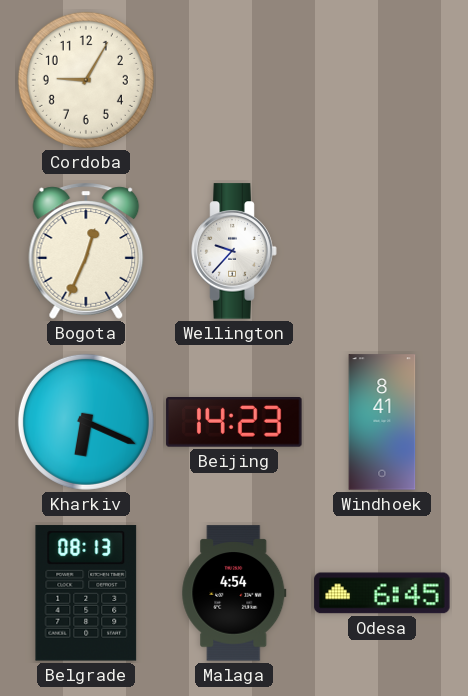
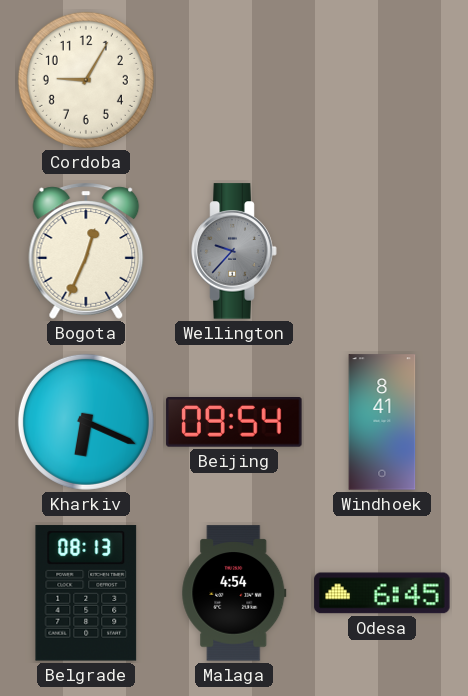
Wellington dial: white -> grey
Beijing: 14:23 -> 09:54
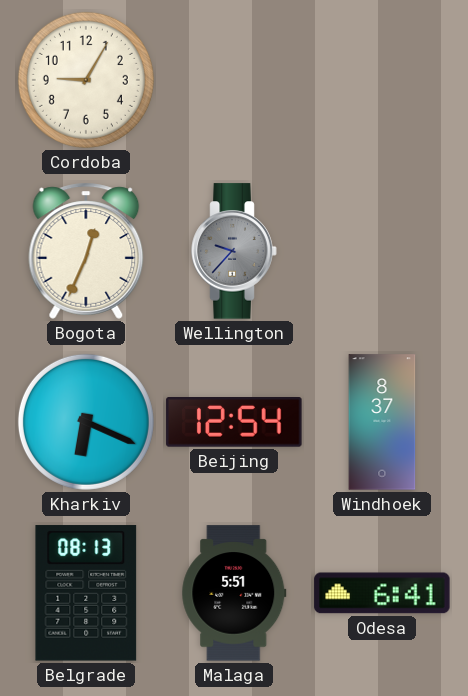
Beijing: 09:54 -> 12:54
Windhoek: 8:41 -> 8:37
Malaga: 4:54 -> 5:51
Odesa: 6:45 -> 6:41
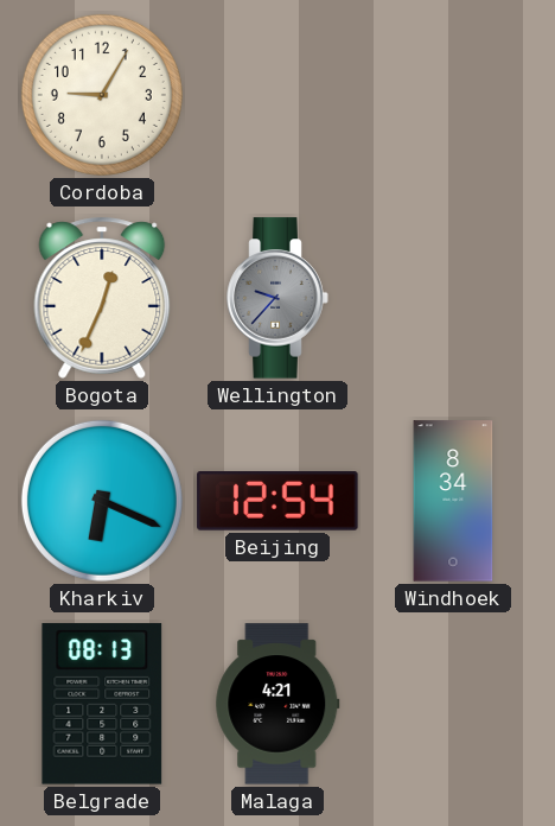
Windhoek: 8:37 -> 8:34
Malaga: 5:51 -> 4:21
Odesa: 6:41 -> none
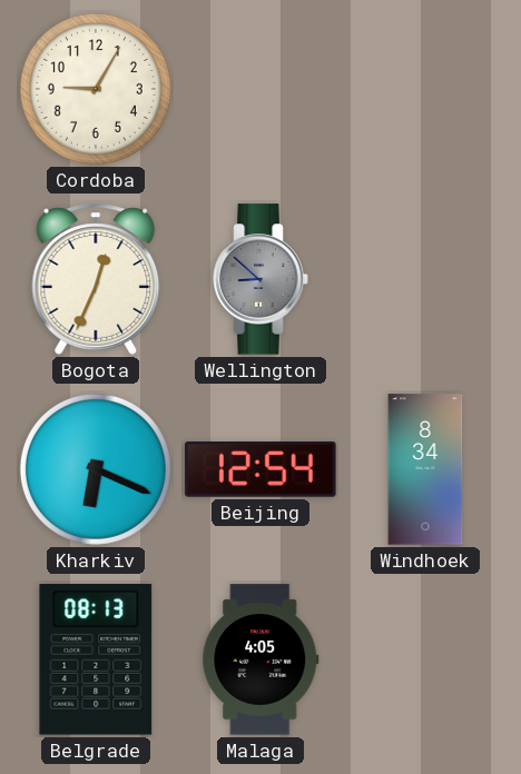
Wellington: 9:37 -> 8:52
Malaga: 4:21 -> 4:05
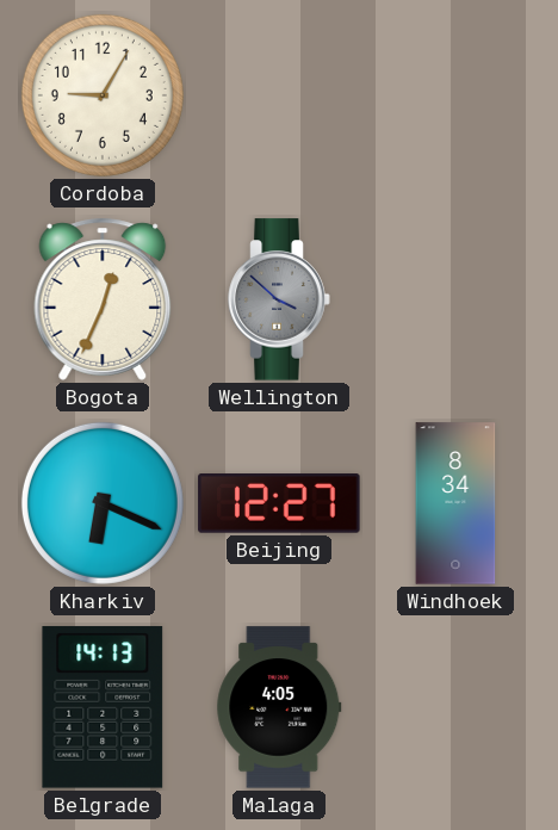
Wellington: 8:52 -> 3:52
Beijing: 12:54 -> 12:27
Belgrade: 08:13 -> 14:13
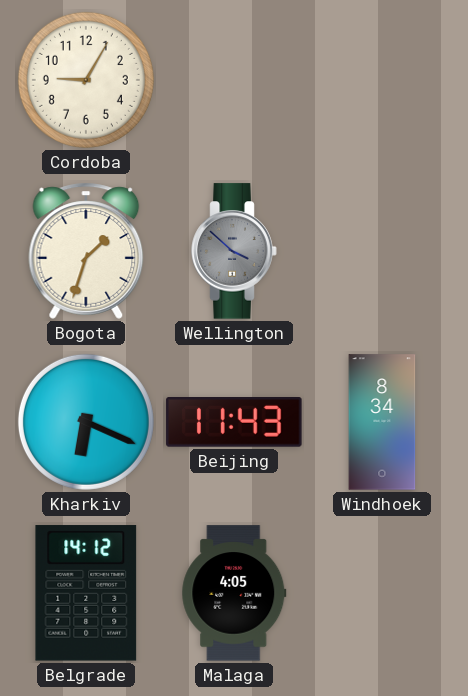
Bogota: 12:34 -> 1:33
Beijing: 12:27 -> 11:43
Belgrade: 14:13 -> 14:12
